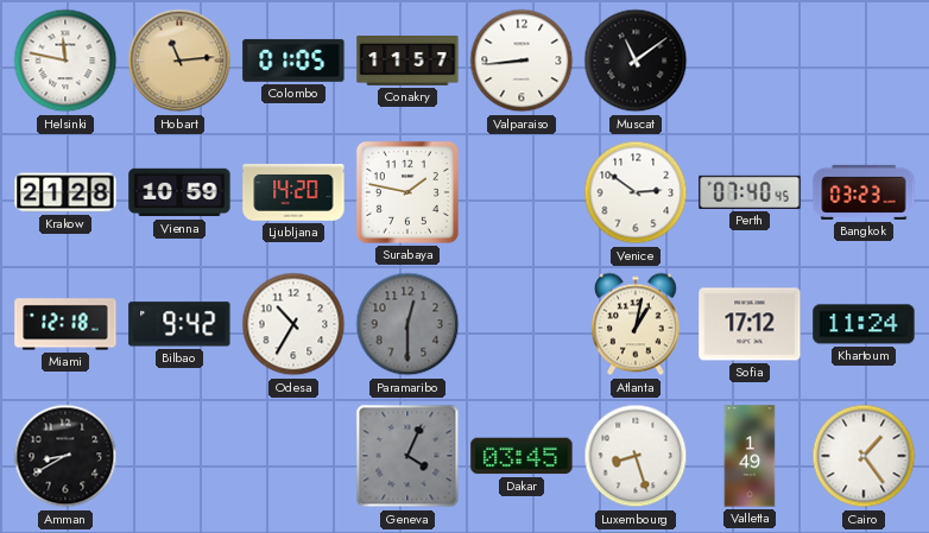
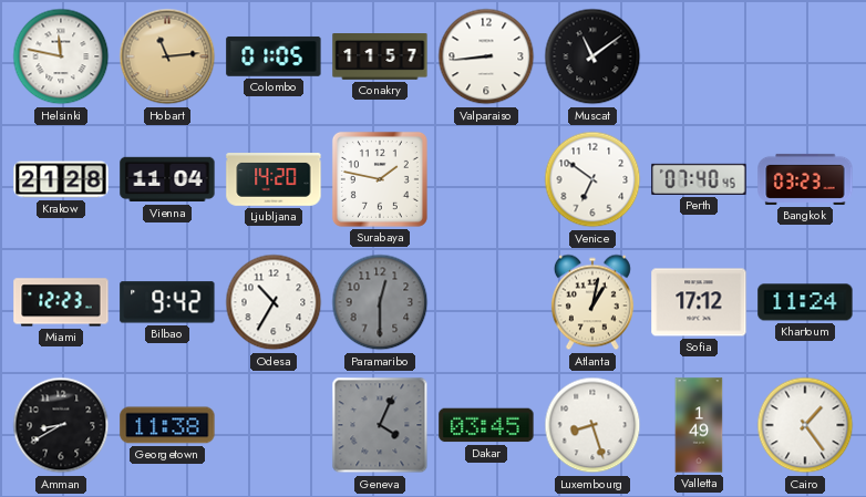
Vienna: 10:59 -> 11:04
Venice: 2:51 -> 6:51
Miami: 12:18 -> 12:23
Georgetown: none -> 11:38
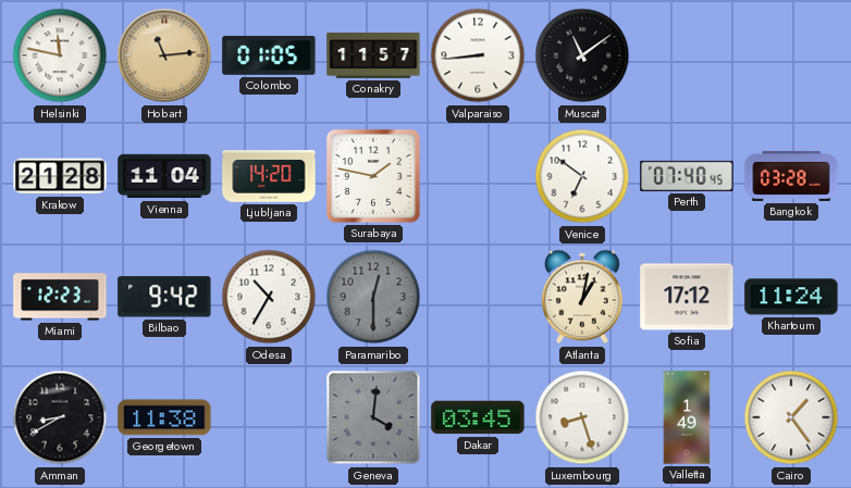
Bangkok: 03:23 -> 03:28
Geneva: 4:04 -> 4:01
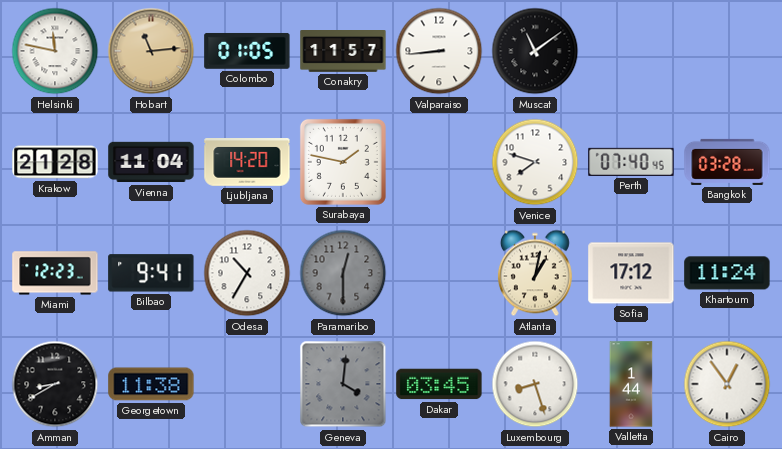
Venice: 6:51 -> 7:48
Bilbao: 9:42 -> 9:41
Valletta: 1:49 -> 1:44
Cairo: 1:24 -> 12:54
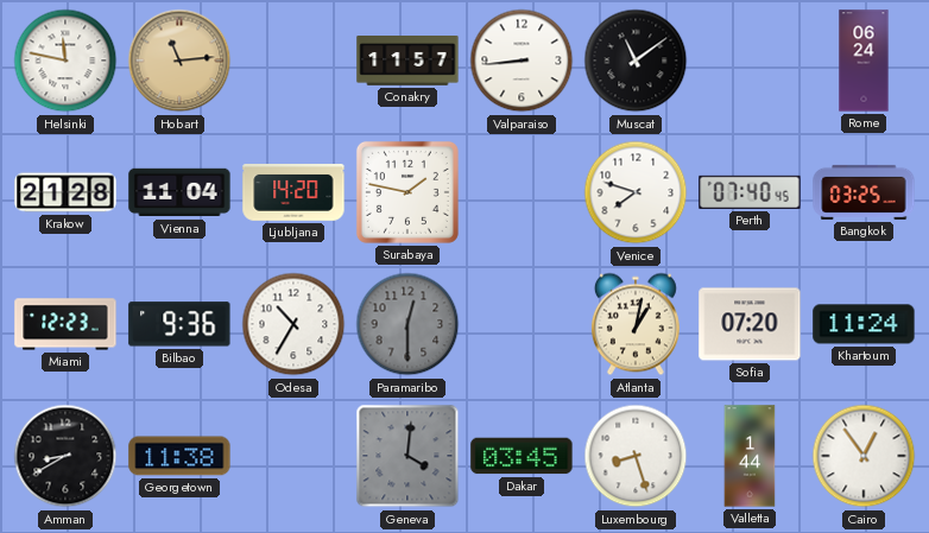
Colombo: 01:05 -> none
Rome: none -> 06:24
Bangkok: 03:28 -> 03:25
Bilbao: 9:41 -> 9:36
Sofia: 17:12 -> 07:20
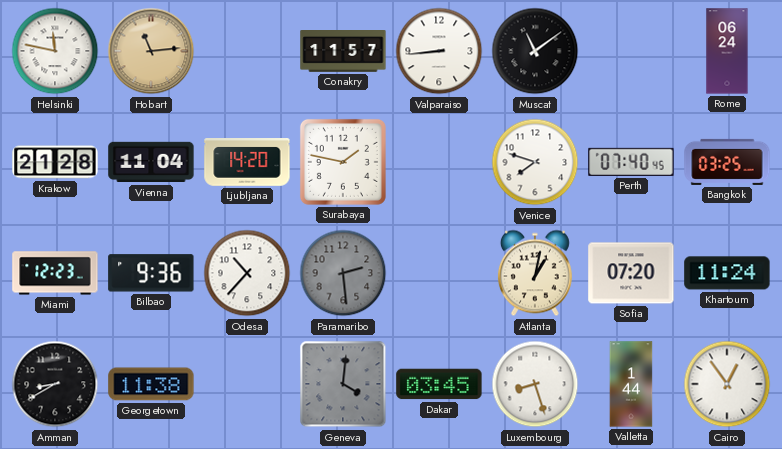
Odesa: 10:35 -> 10:37
Paramaribo: 12:30 -> 2:29
